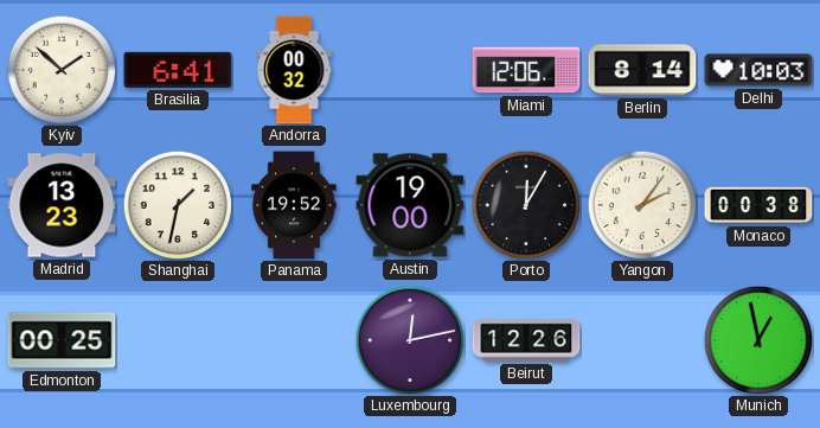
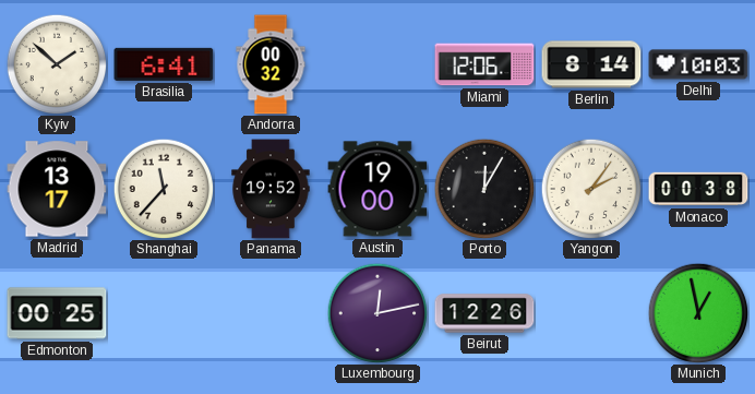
Madrid: 13:23 -> 13:17
Shanghai: 1:32 -> 11:37
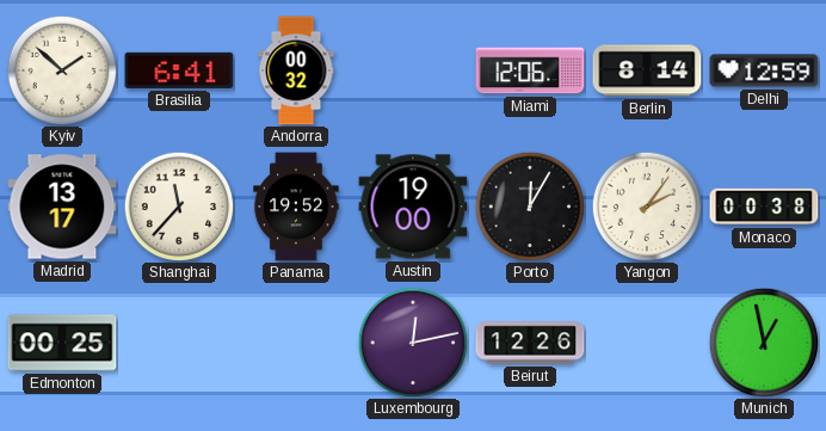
Delhi: 10:03 -> 12:59
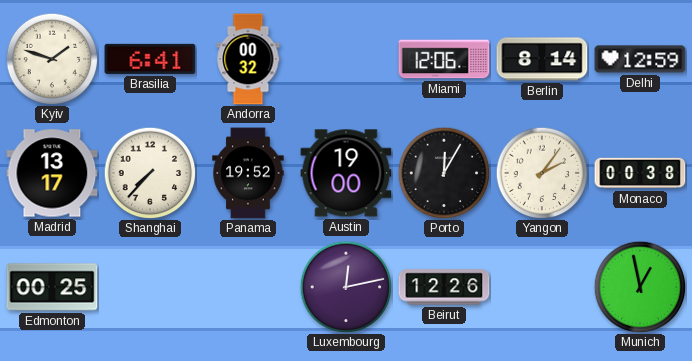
Kyiv: 1:52 -> 1:48
Shanghai: 11:37 -> 7:37
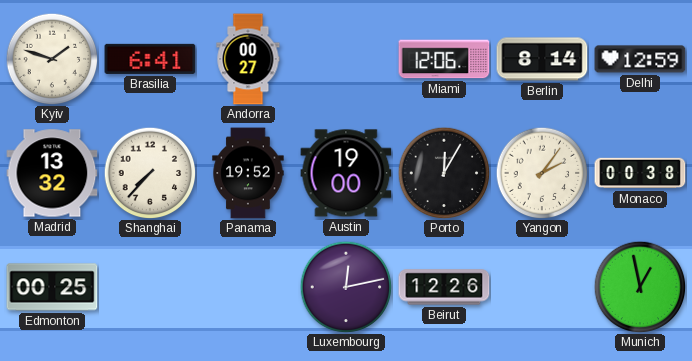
Andorra: 00:32 -> 00:27
Madrid: 13:17 -> 13:32
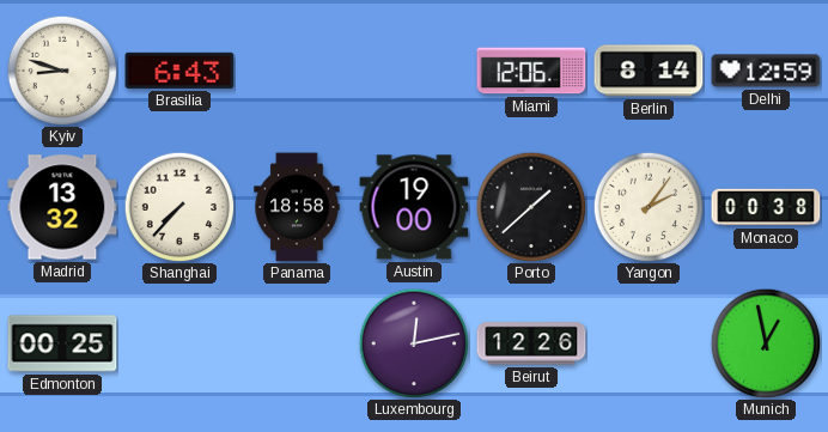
Kyiv: 1:48 -> 8:48
Brasilia: 6:41 -> 6:43
Andorra: 00:27 -> none
Panama: 19:52 -> 18:58
Porto: 12:05 -> 1:38
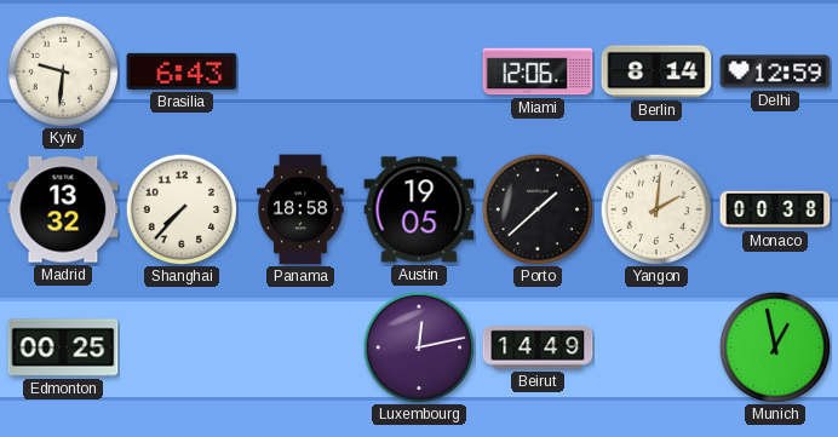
Kyiv: 8:48 -> 9:31
Austin: 19:00 -> 19:05
Yangon: 2:06 -> 2:01
Beirut: 12:26 -> 14:49
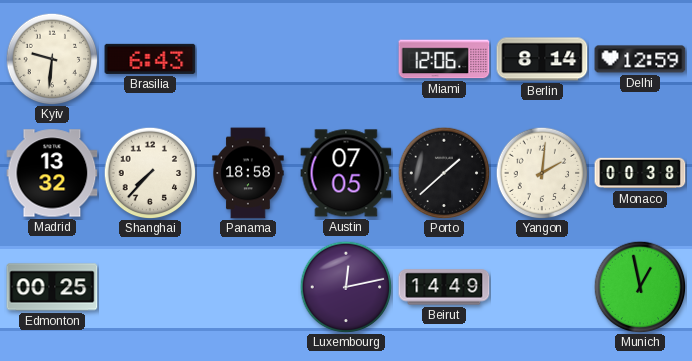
Austin: 19:05 -> 07:05
